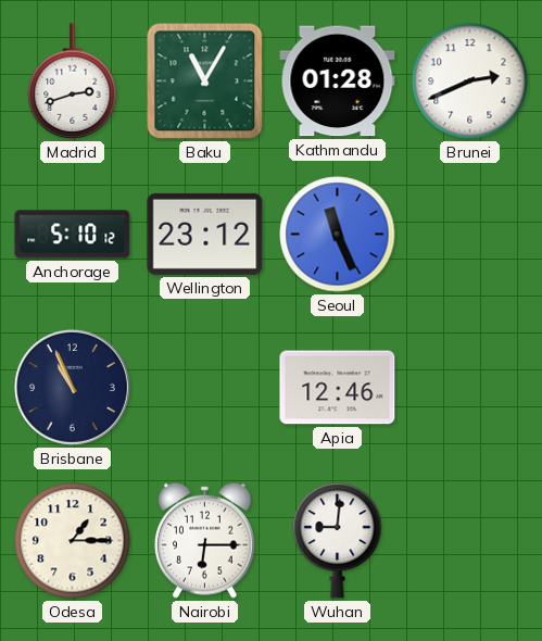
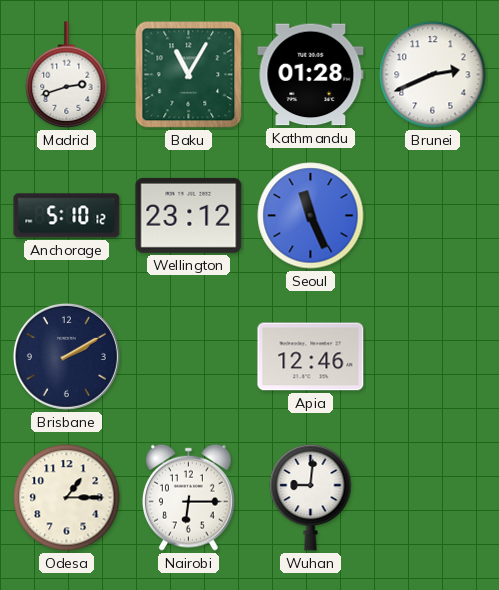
Brisbane: 10:56 -> 2:10
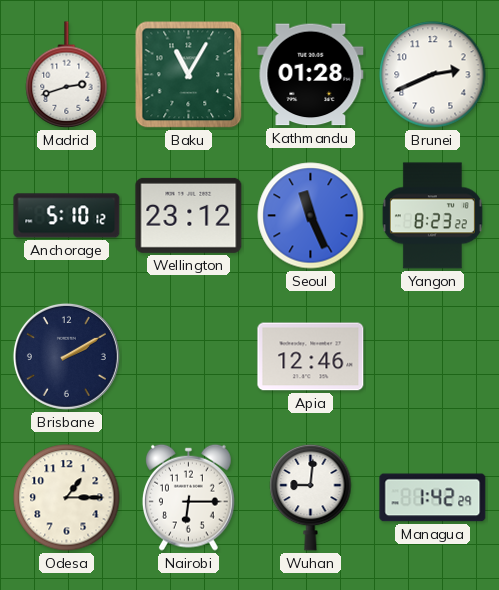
Yangon: none -> 8:23
Managua: none -> 1:42
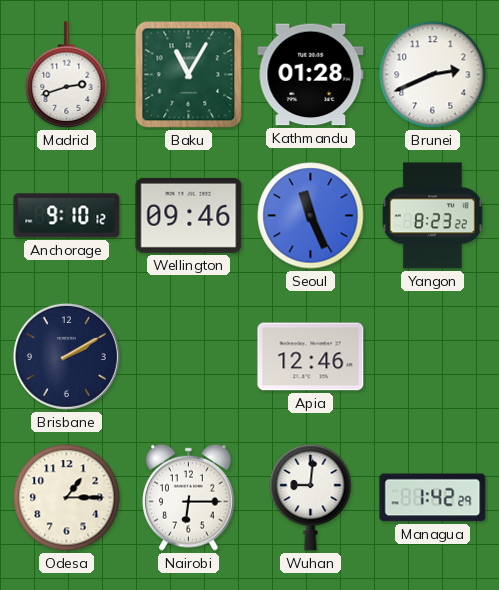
Anchorage: 5:10 -> 9:10
Wellington: 23:12 -> 09:46
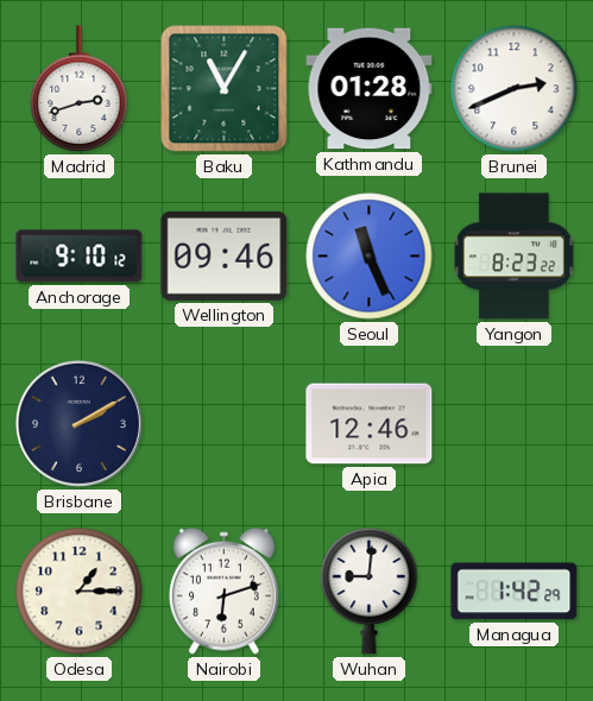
Nairobi: 6:15 -> 6:12
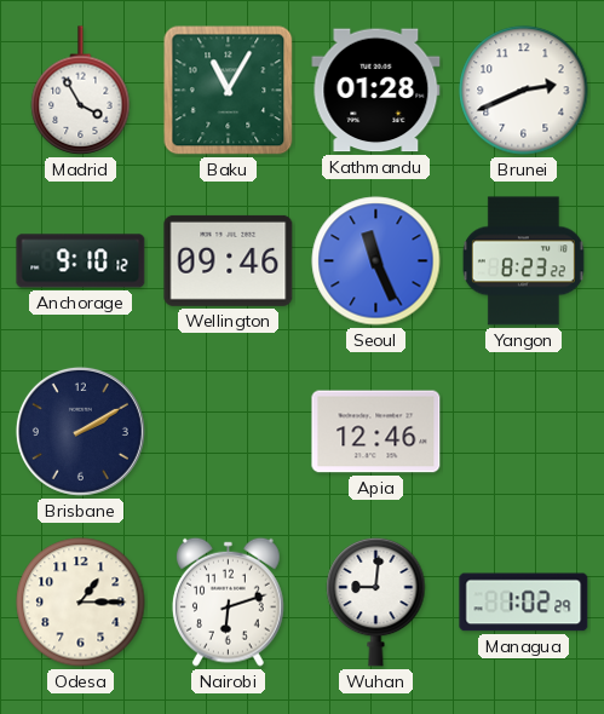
Madrid: 2:42 -> 3:55
Managua: 1:42 -> 1:02
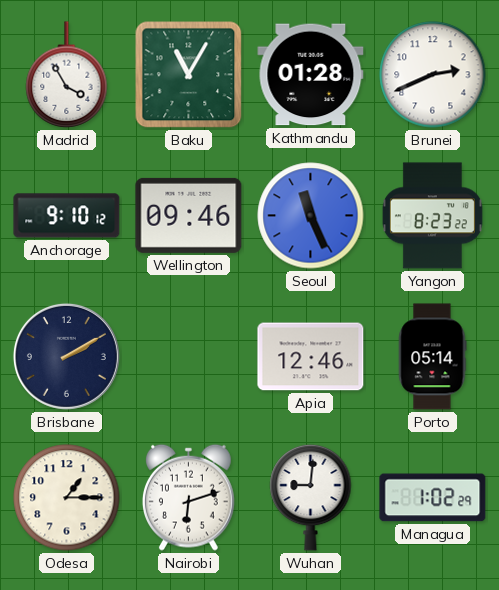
Porto: none -> 05:14
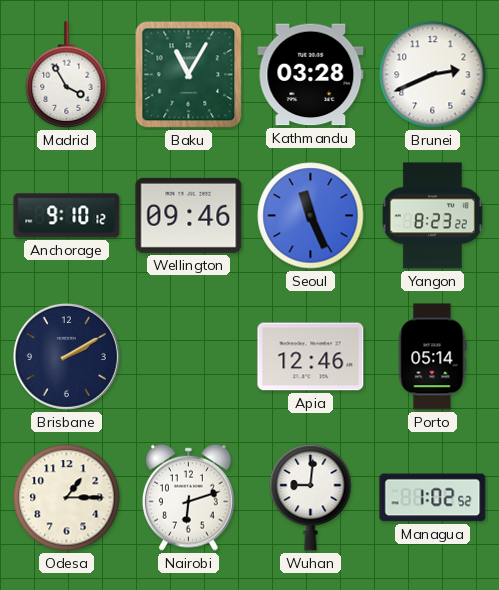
Kathmandu: 01:28 -> 03:28
Managua: 1:02:29 -> 1:02:52
